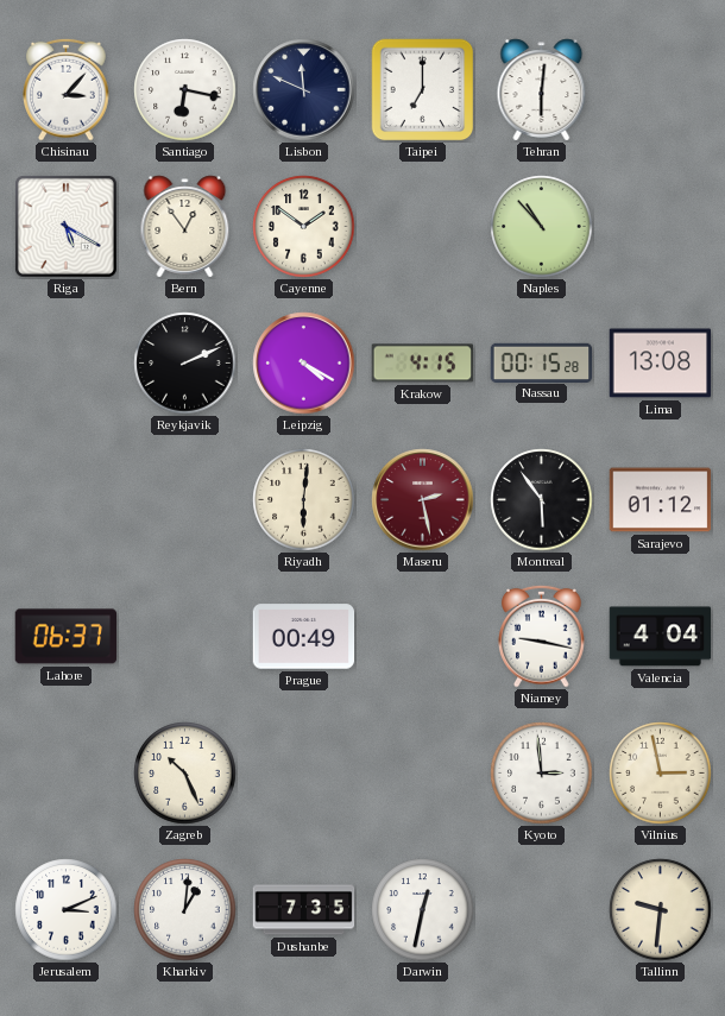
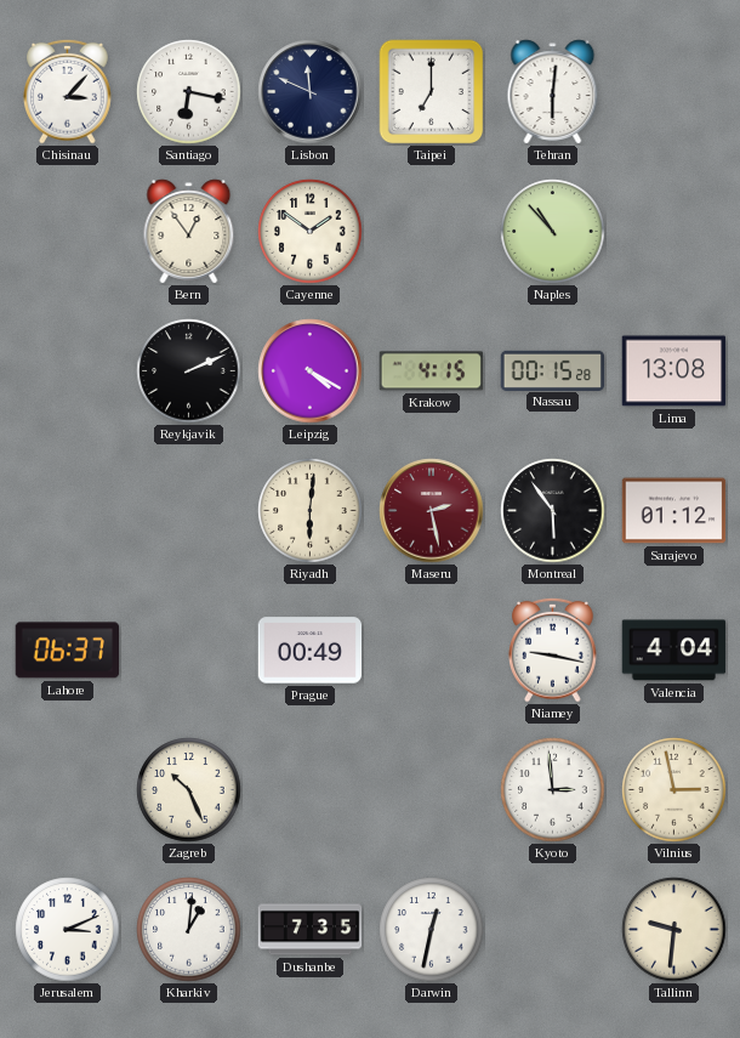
Riga: 5:20 -> none
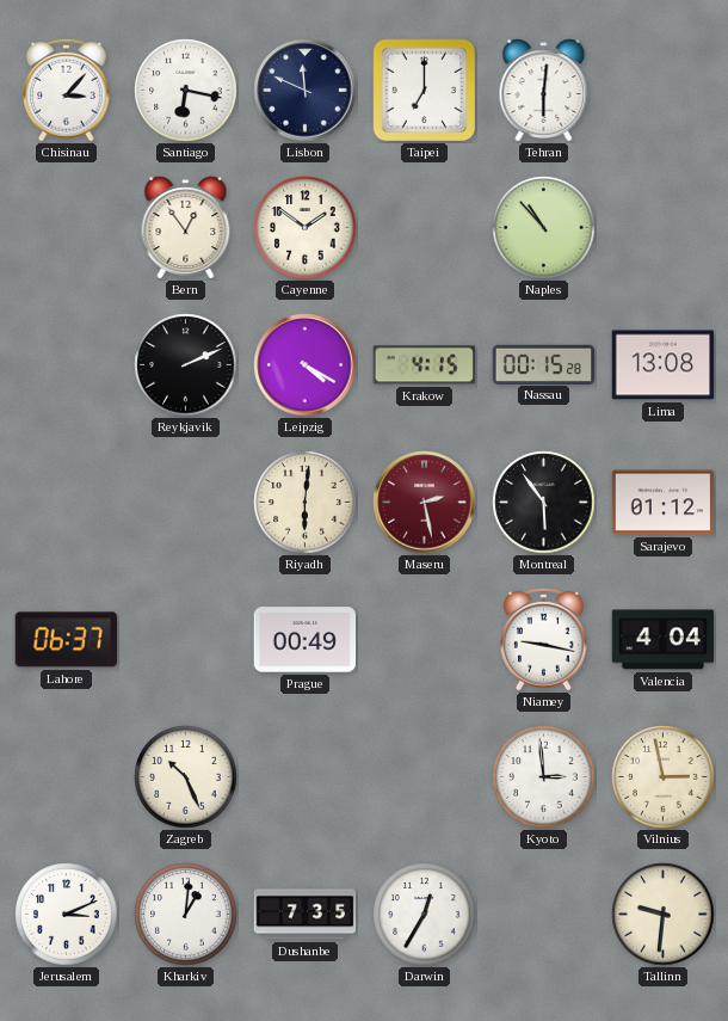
Darwin: 12:32 -> 12:35
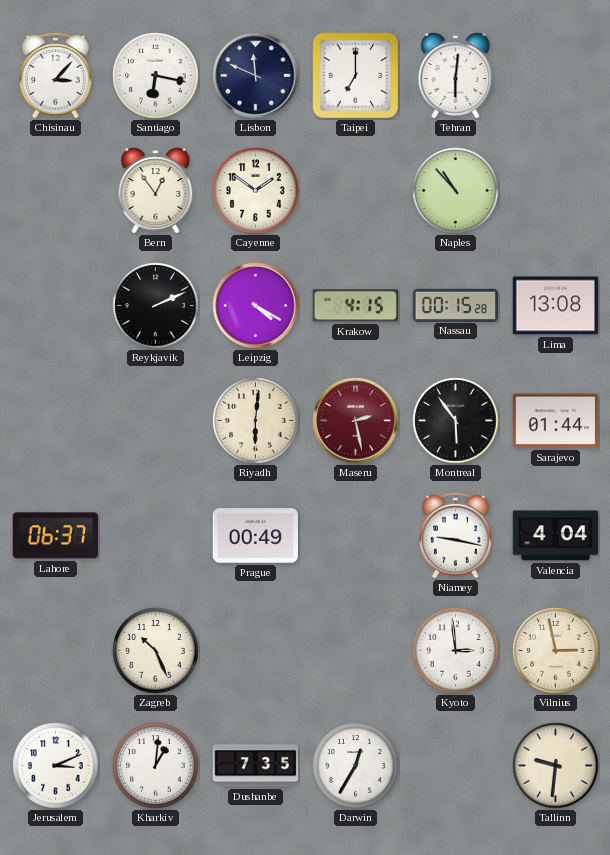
Sarajevo: 01:12 -> 01:44
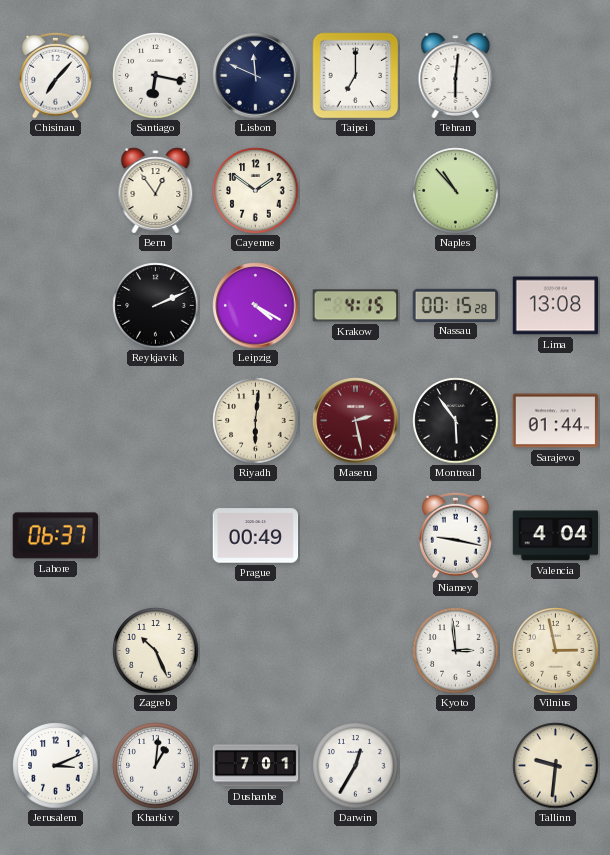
Chisinau: 3:07 -> 7:07
Dushanbe: 7:35 -> 7:01
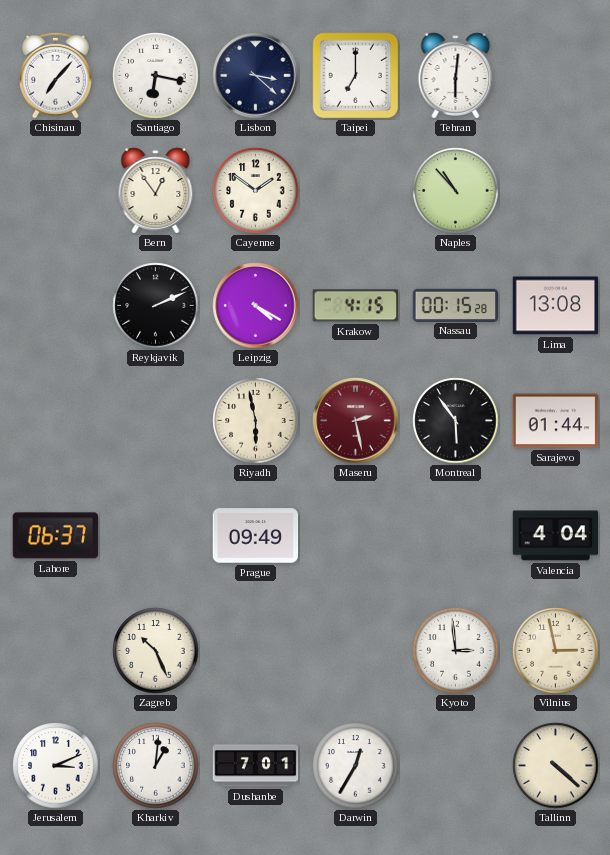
Lisbon: 11:49 -> 3:22
Riyadh: 6:01 -> 5:58
Prague: 00:49 -> 09:49
Niamey: 9:17 -> none
Tallinn: 9:31 -> 4:22
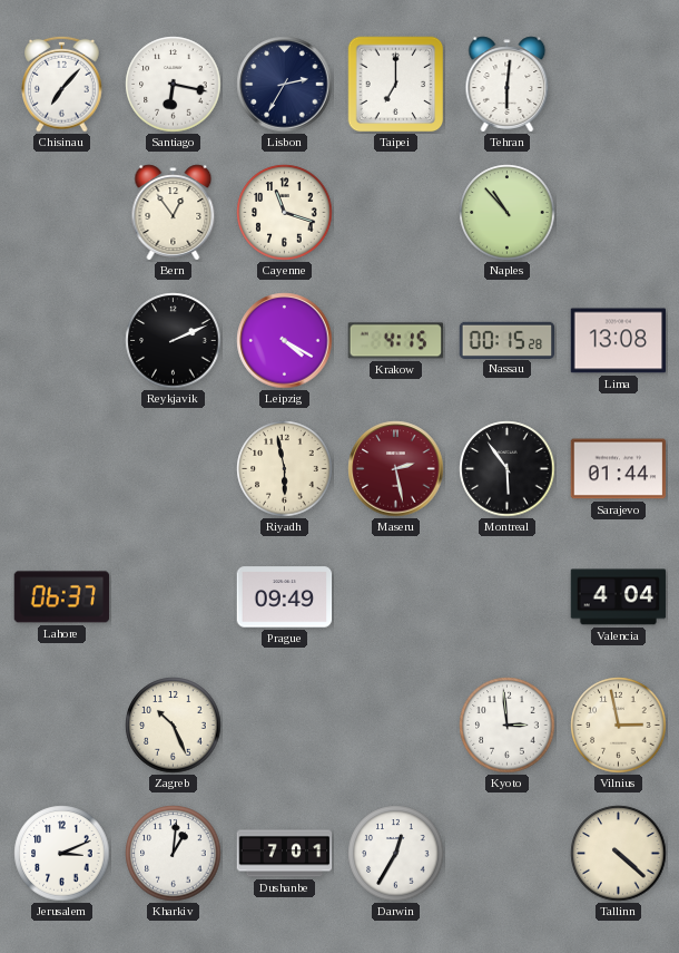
Lisbon: 3:22 -> 2:35
Cayenne: 1:51 -> 11:18
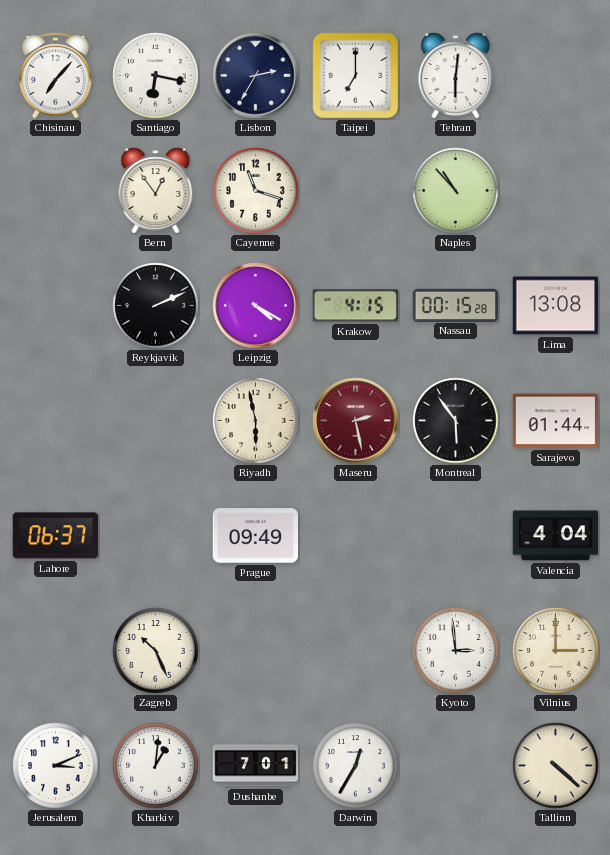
Vilnius: 2:58 -> 3:00
